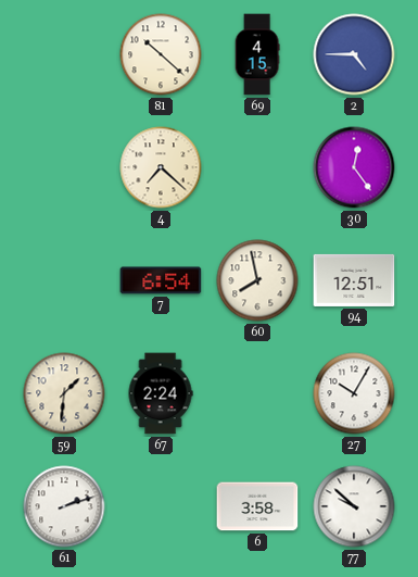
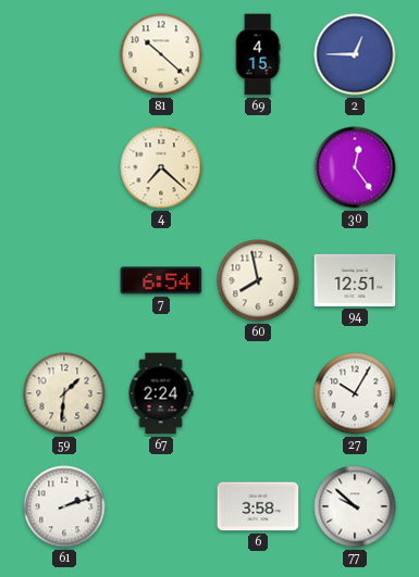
2: 4:45 -> 12:45
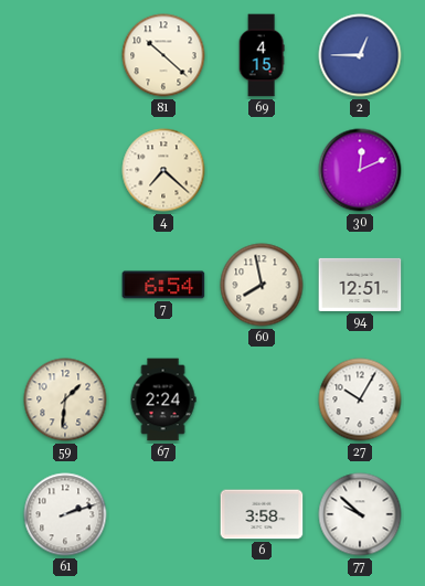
30: 12:24 -> 12:11
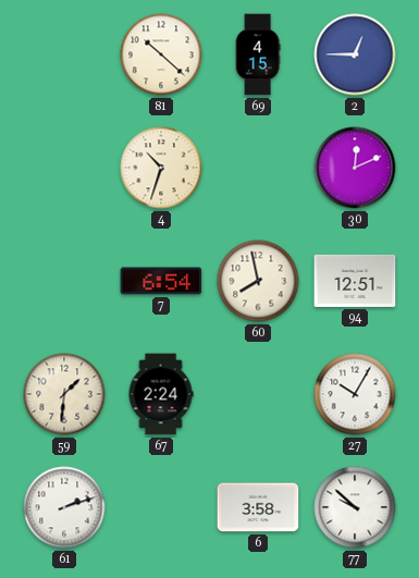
4: 7:22 -> 10:33
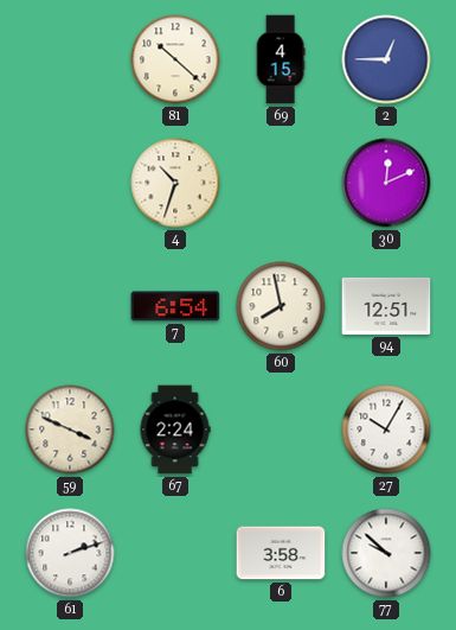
59: 1:31 -> 3:49
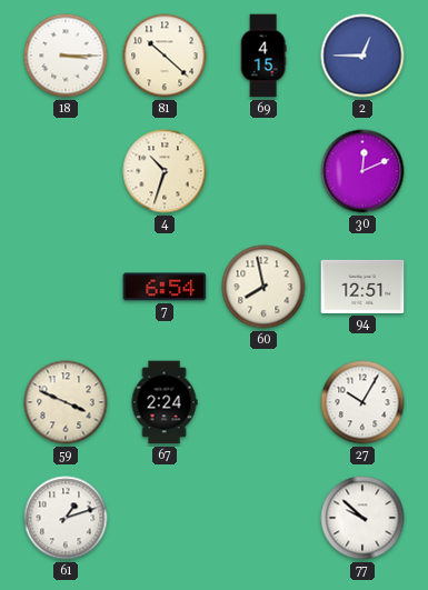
18: none -> 3:15
61: 2:12 -> 1:12
6: 3:58 -> none
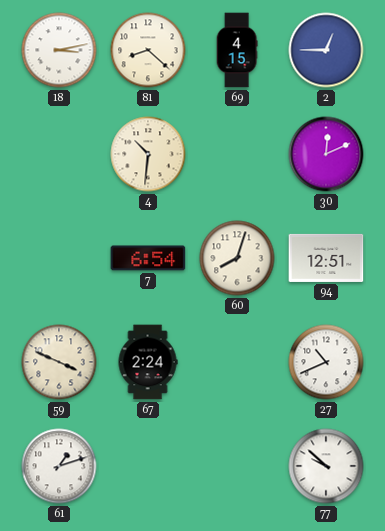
18: 3:15 -> 3:13
81: 10:22 -> 8:22
4: 10:33 -> 10:31
60: 7:58 -> 8:03
27: 10:05 -> 10:41
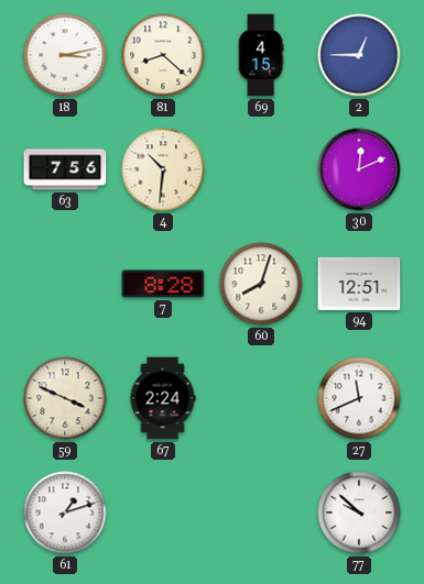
63: none -> 7:56
7: 6:54 -> 8:28
27: 10:41 -> 11:41
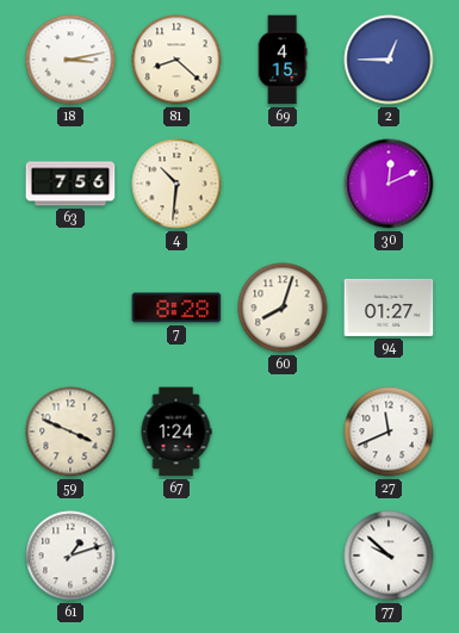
94: 12:51 -> 01:27
67: 2:24 -> 1:24
